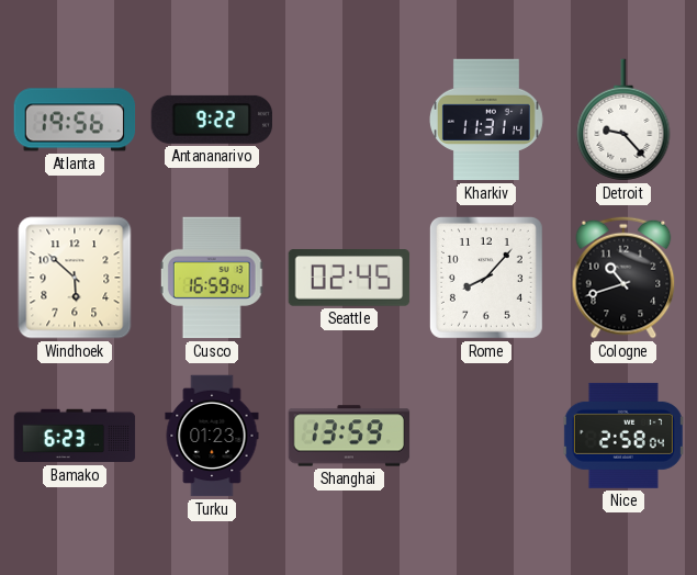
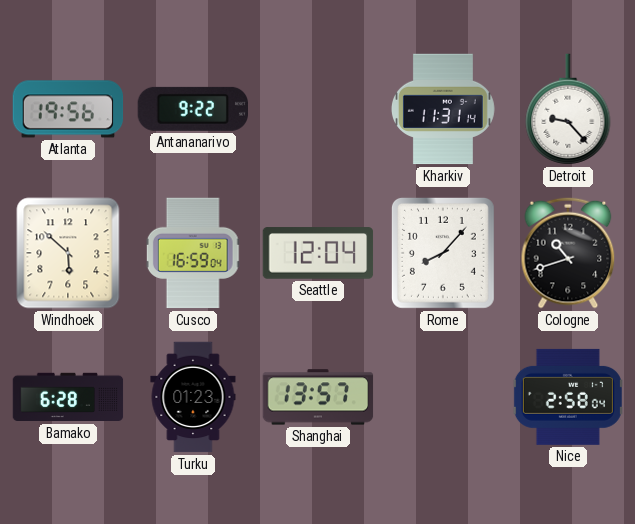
Seattle: 02:45 -> 12:04
Bamako: 6:23 -> 6:28
Shanghai: 13:59 -> 13:57
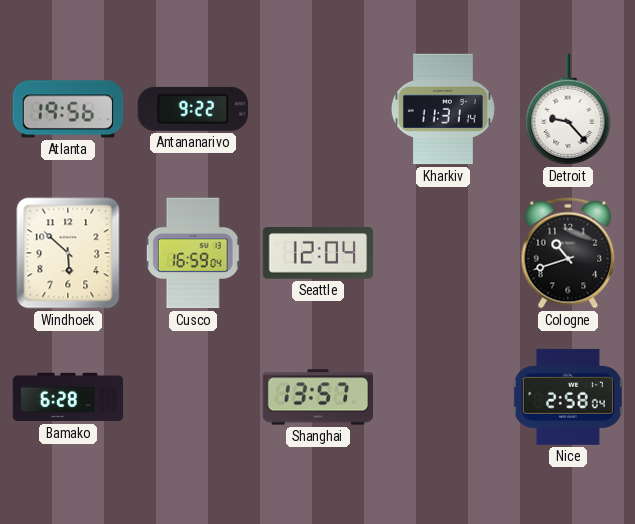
Rome: 8:07 -> none
Turku: 01:23 -> none
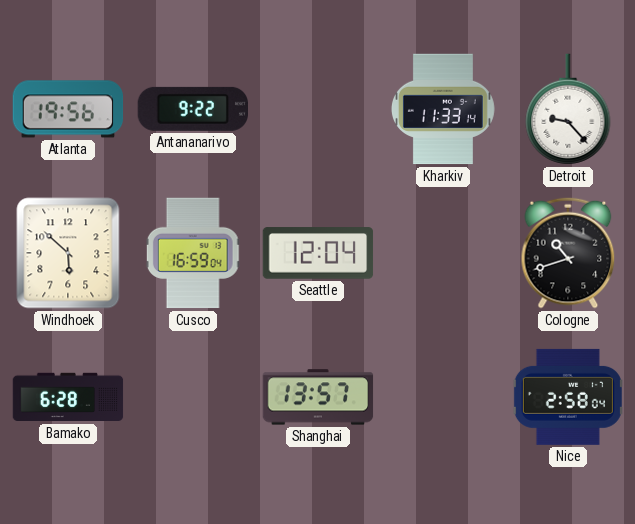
Kharkiv: 11:31 -> 11:33
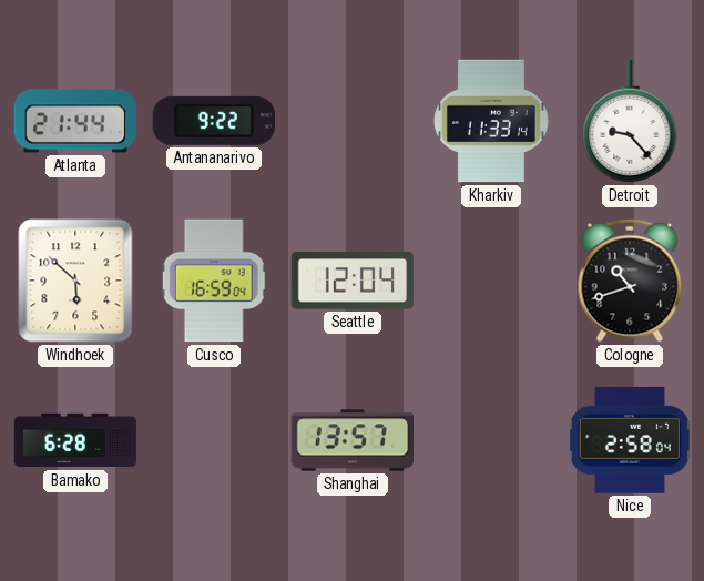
Atlanta: 19:56 -> 21:44
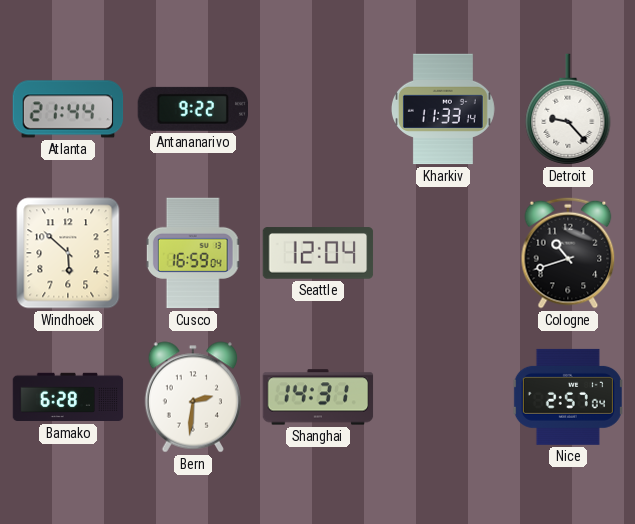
Bern: none -> 2:31
Shanghai: 13:57 -> 14:31
Nice: 2:58 -> 2:57
